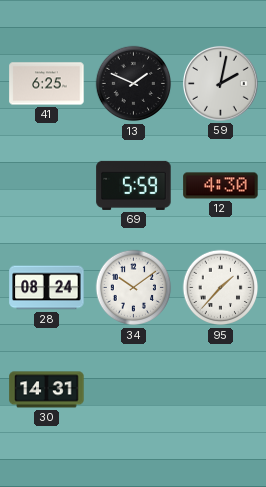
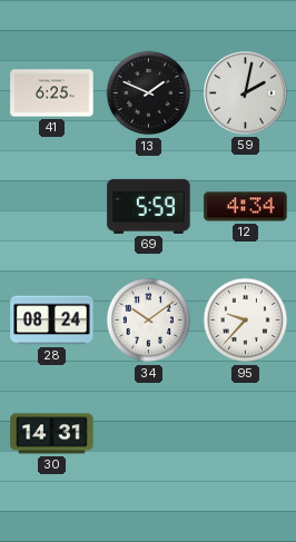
12: 4:30 -> 4:34
95: 1:37 -> 9:37
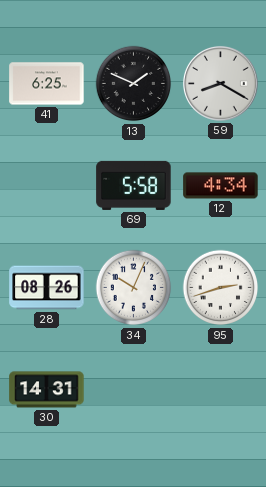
59: 2:02 -> 8:20
69: 5:59 -> 5:58
28: 08:24 -> 08:26
34: 10:09 -> 10:04
95: 9:37 -> 2:42
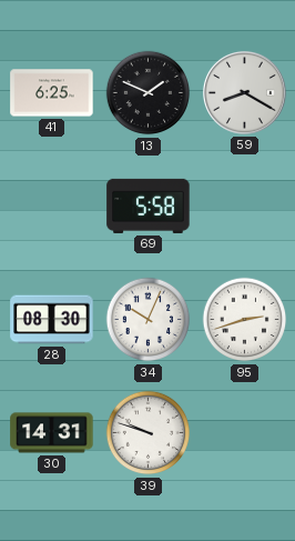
12: 4:34 -> none
28: 08:26 -> 08:30
39: none -> 9:48
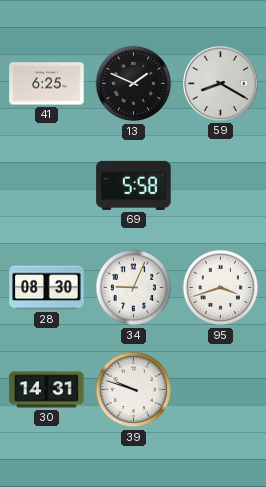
34: 10:04 -> 9:04
95: 2:42 -> 3:42
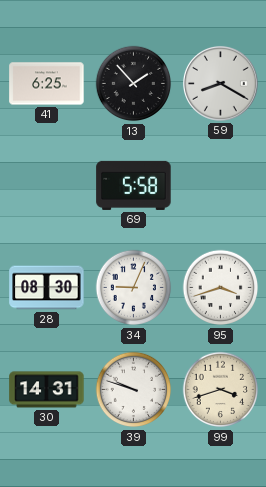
13: 1:49 -> 1:53
99: none -> 3:42
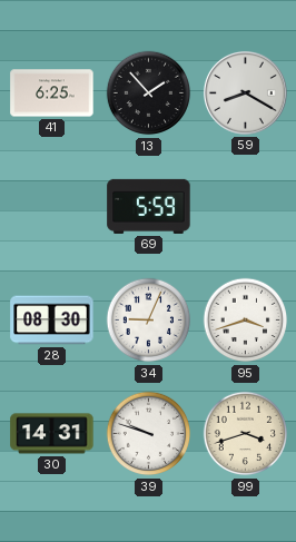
69: 5:58 -> 5:59
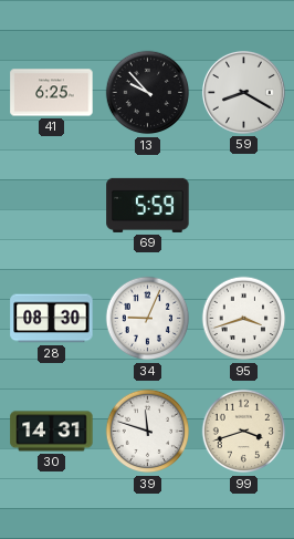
13: 1:53 -> 9:53
39: 9:48 -> 11:48
